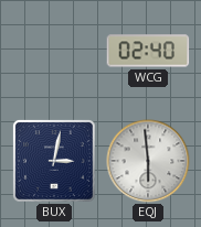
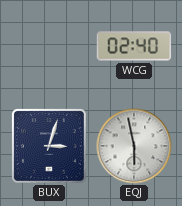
BUX: 3:02 -> 3:03
EQJ: 5:59 -> 5:58
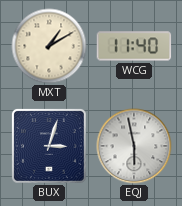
MXT: none -> 1:10
WCG: 02:40 -> 11:40
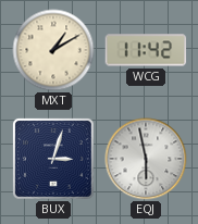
WCG: 11:40 -> 11:42
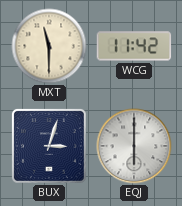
MXT: 1:10 -> 11:30
EQJ: 5:58 -> 6:00
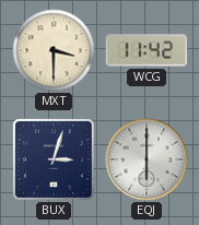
MXT: 11:30 -> 3:30
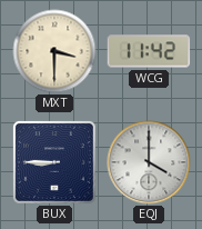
BUX: 3:03 -> 8:45
EQJ: 6:00 -> 4:00
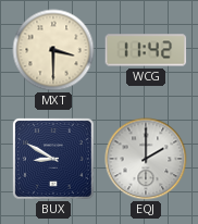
BUX: 8:45 -> 8:50
EQJ: 4:00 -> 2:00
